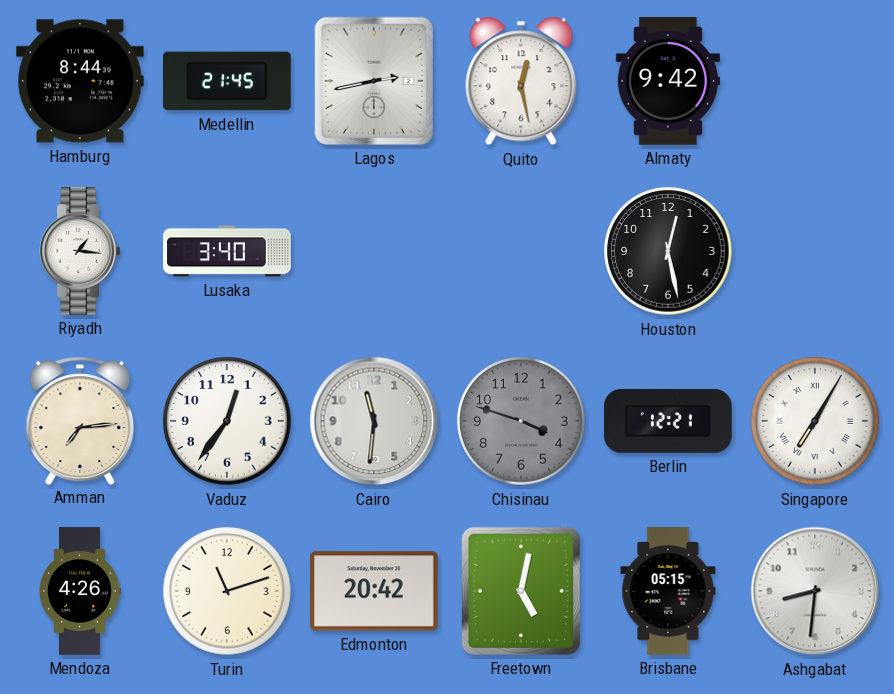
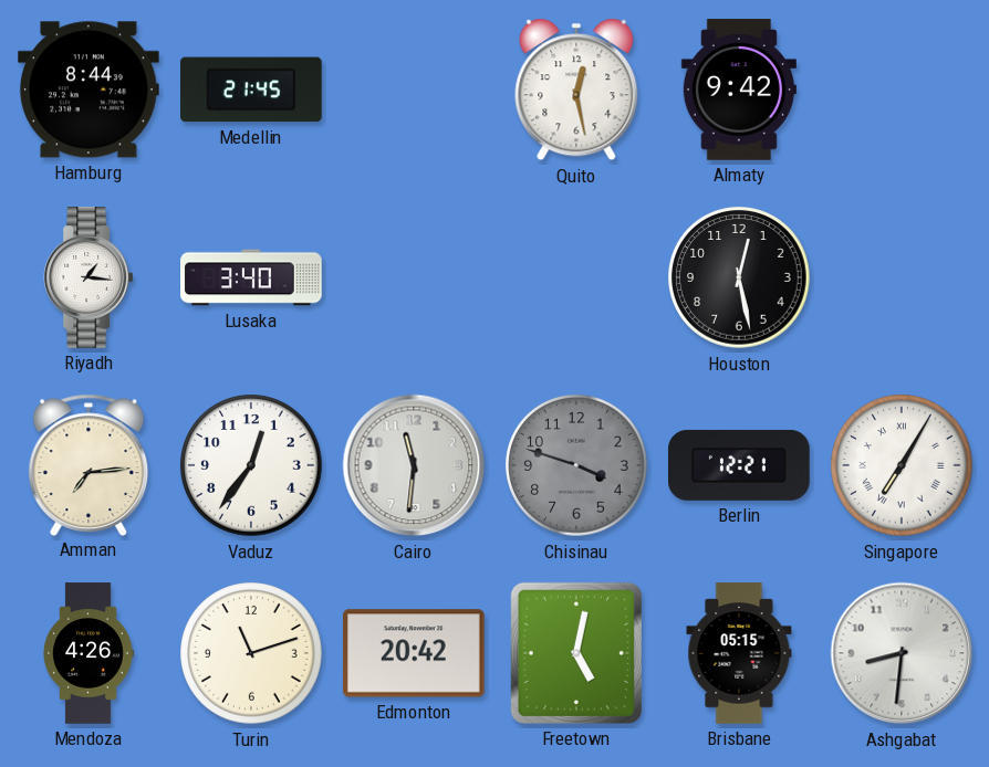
Lagos: 2:43 -> none
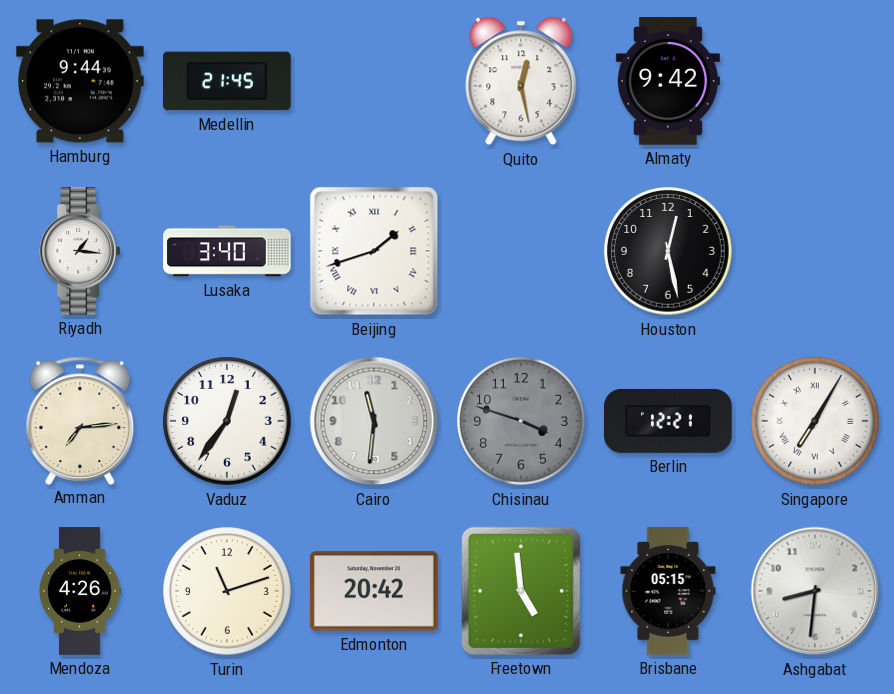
Hamburg: 8:44 -> 9:44
Beijing: none -> 1:42
Freetown: 5:02 -> 4:59
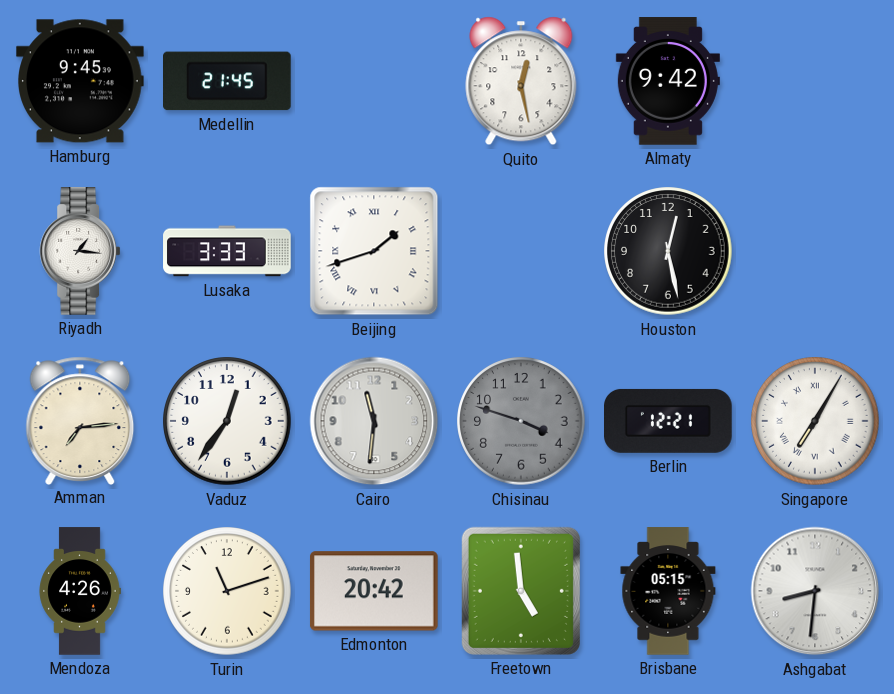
Hamburg: 9:44 -> 9:45
Lusaka: 3:40 -> 3:33
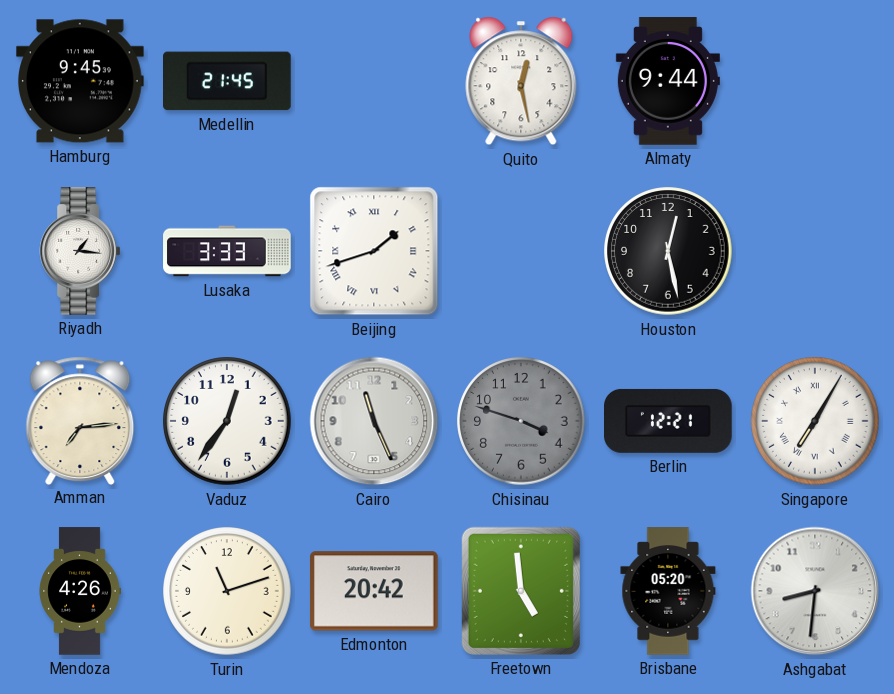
Almaty: 9:42 -> 9:44
Cairo: 11:31 -> 11:26
Brisbane: 05:15 -> 05:20
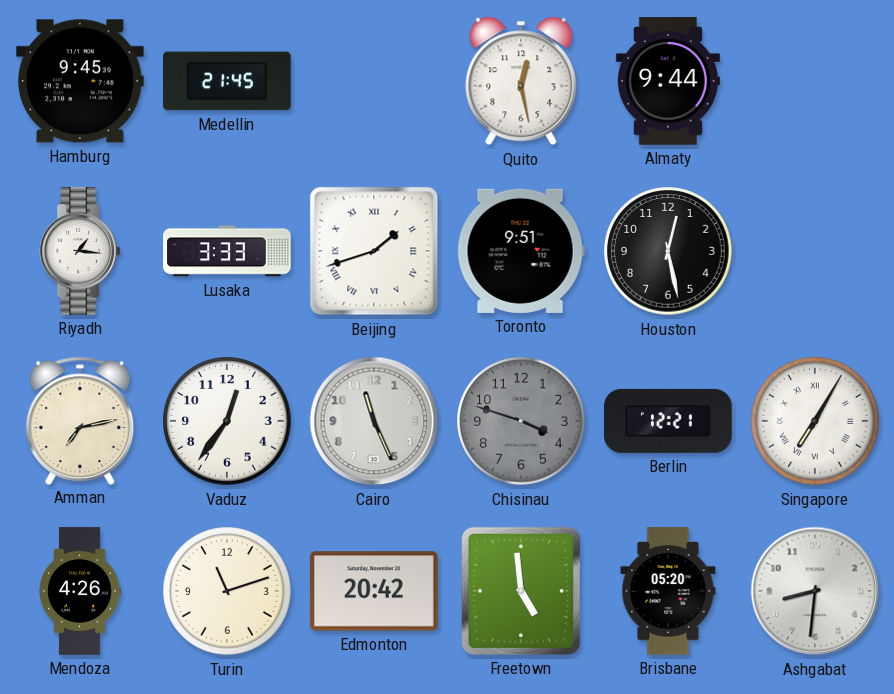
Toronto: none -> 9:51
Amman: 7:14 -> 7:13
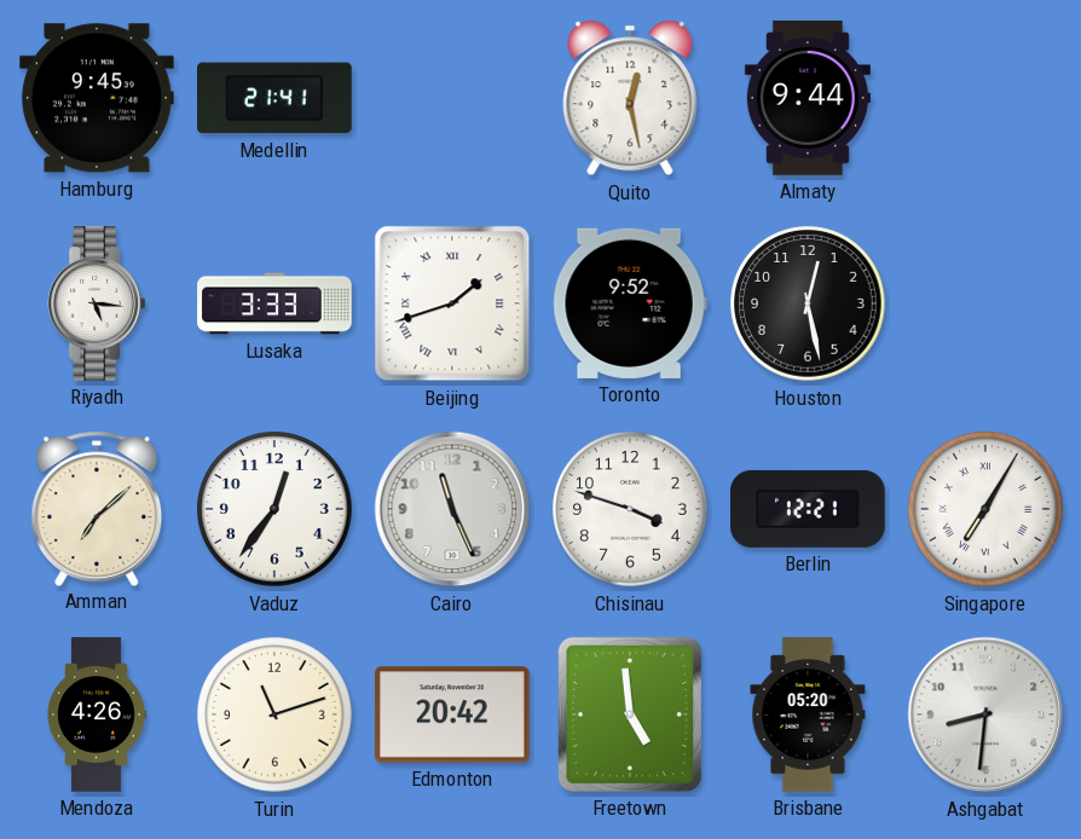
Medellin: 21:45 -> 21:41
Riyadh: 1:16 -> 5:16
Toronto: 9:51 -> 9:52
Amman: 7:13 -> 7:08
Chisinau dial: grey -> white
